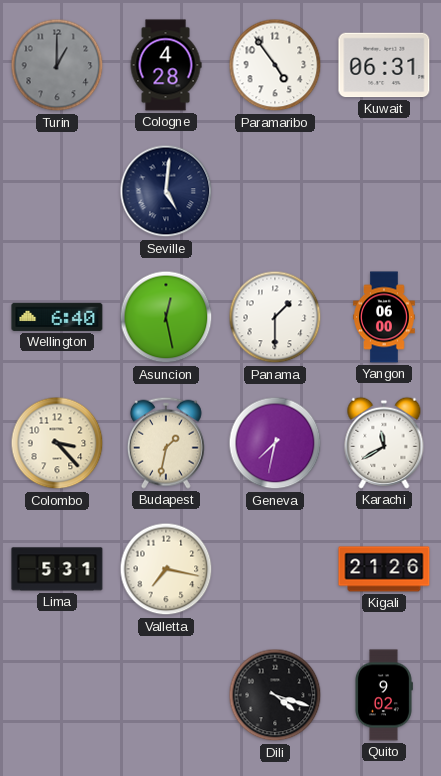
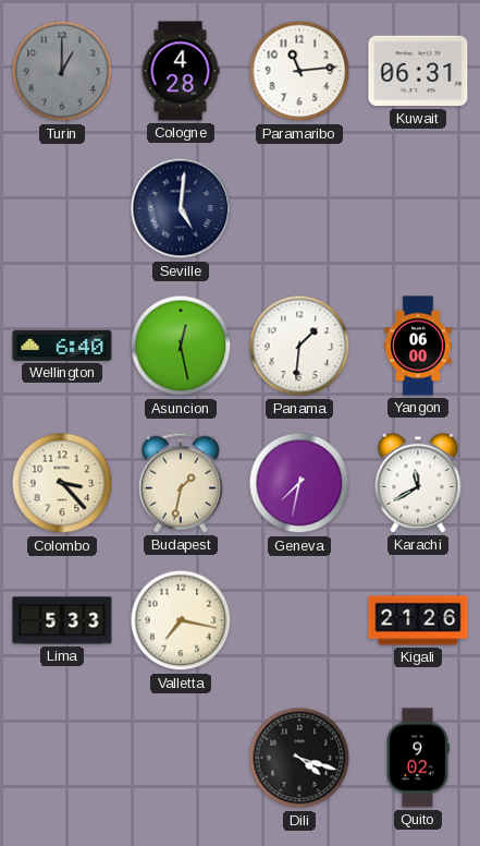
Paramaribo: 4:54 -> 11:14
Panama: 1:30 -> 1:31
Lima: 5:31 -> 5:33
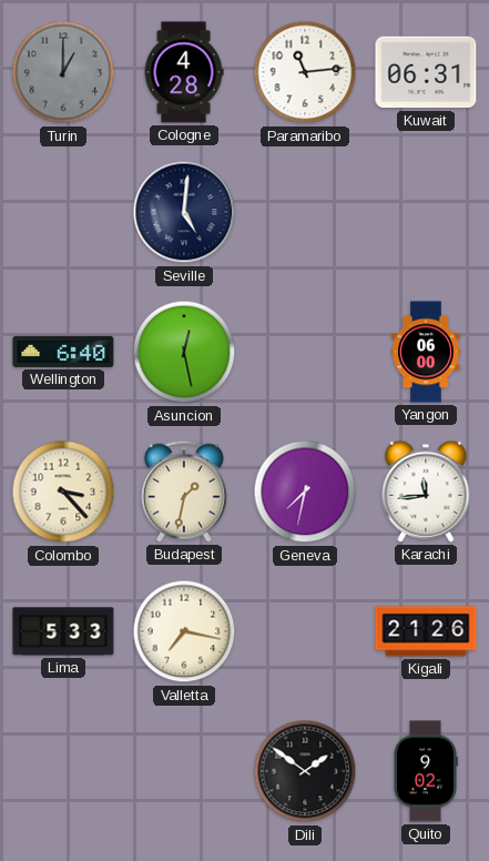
Panama: 1:31 -> none
Karachi: 11:40 -> 11:44
Dili: 4:18 -> 1:51
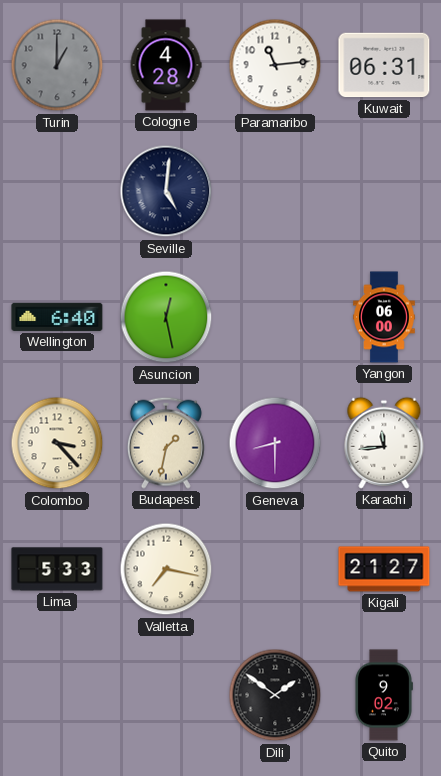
Geneva: 7:32 -> 8:30
Kigali: 21:26 -> 21:27
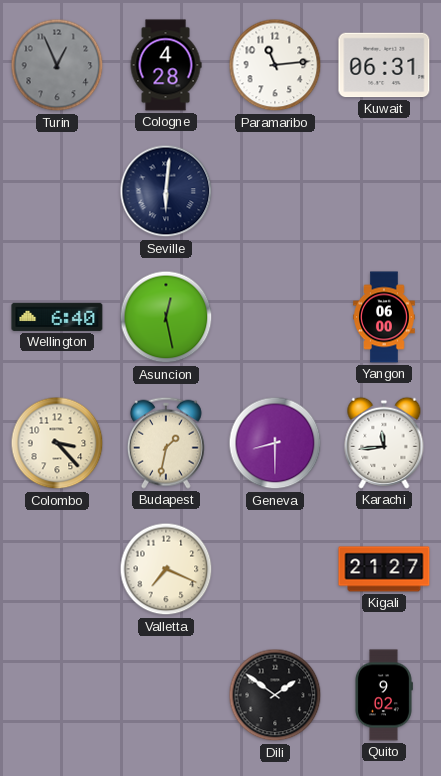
Turin: 1:00 -> 12:56
Seville: 5:01 -> 6:01
Lima: 5:33 -> none
Valletta: 7:17 -> 7:19
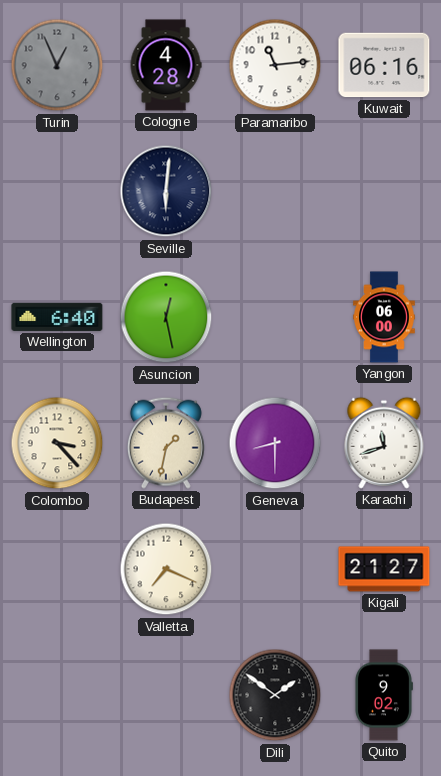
Kuwait: 06:31 -> 06:16
Karachi: 11:44 -> 11:42
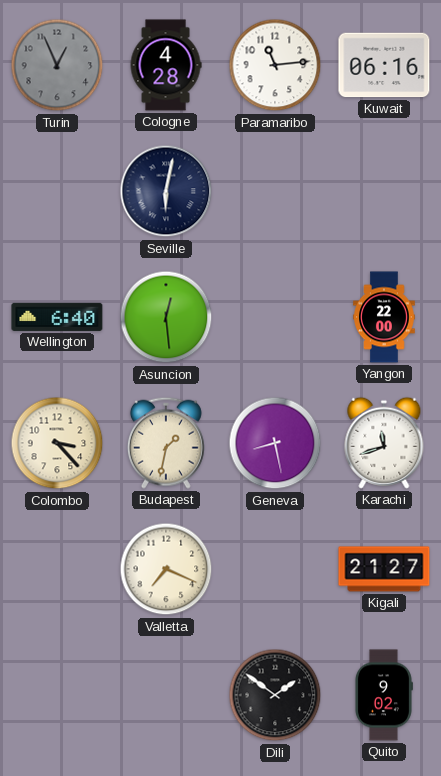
Seville: 6:01 -> 6:02
Asuncion: 12:28 -> 12:29
Yangon: 06:00 -> 22:00
Geneva: 8:30 -> 8:28
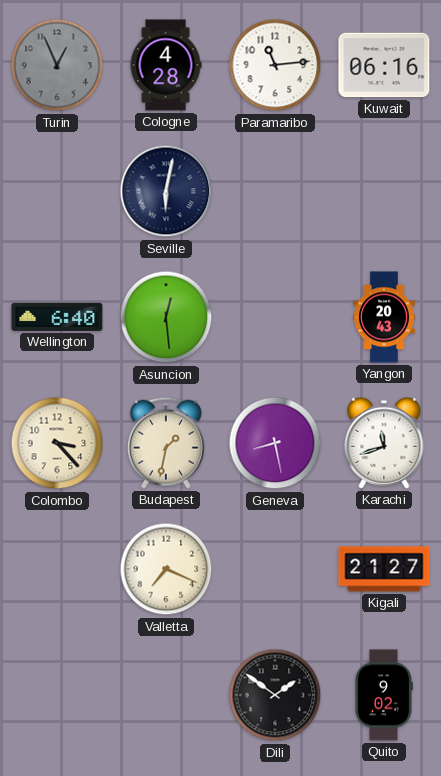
Yangon: 22:00 -> 20:43
